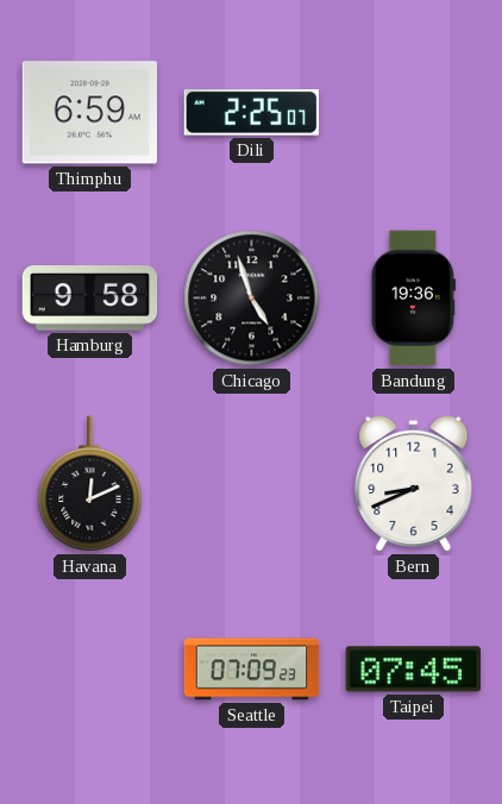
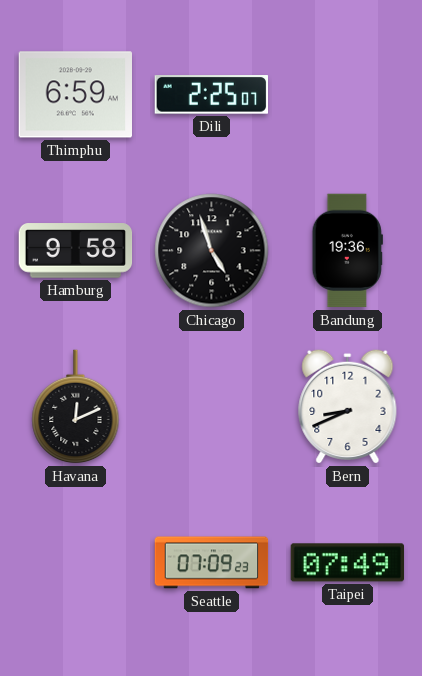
Taipei: 07:45 -> 07:49
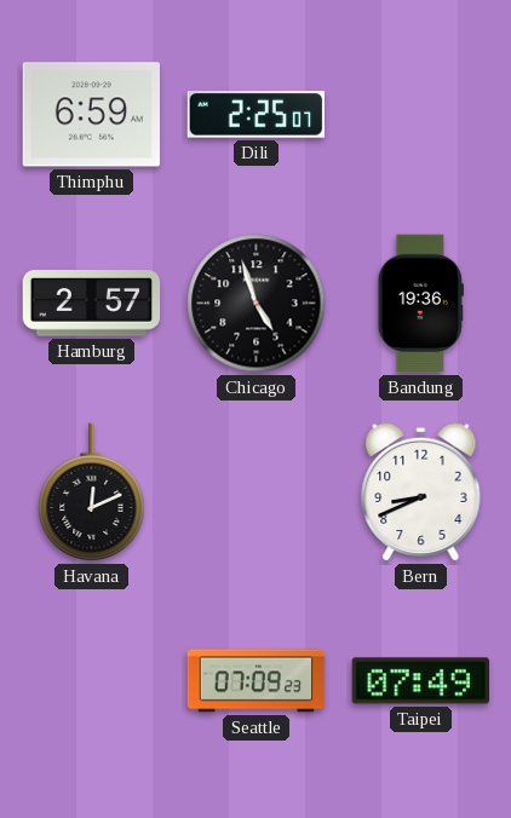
Hamburg: 9:58 -> 2:57
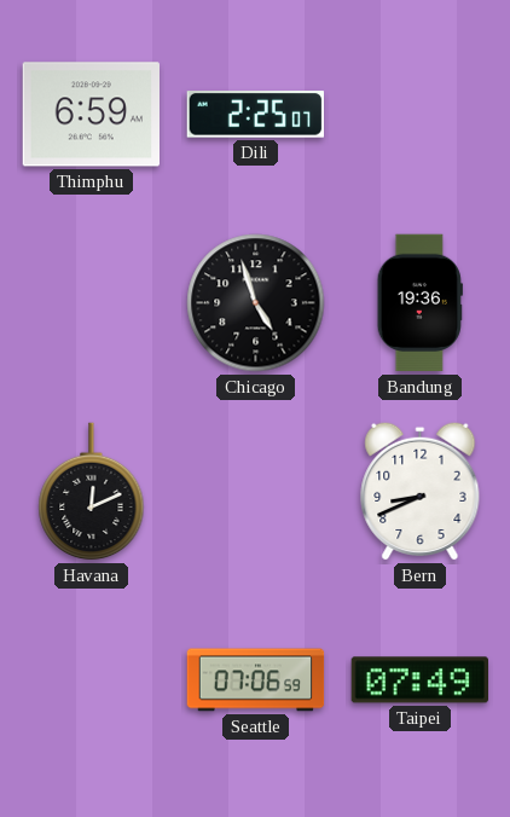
Hamburg: 2:57 -> none
Seattle: 07:09 -> 07:06
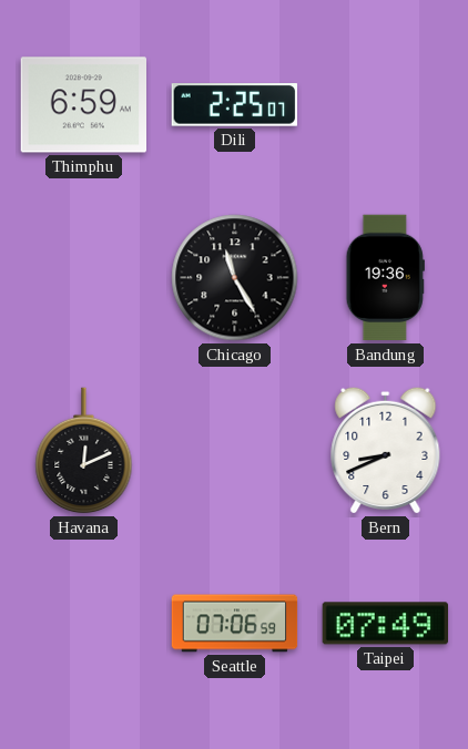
Chicago: 4:57 -> 11:25
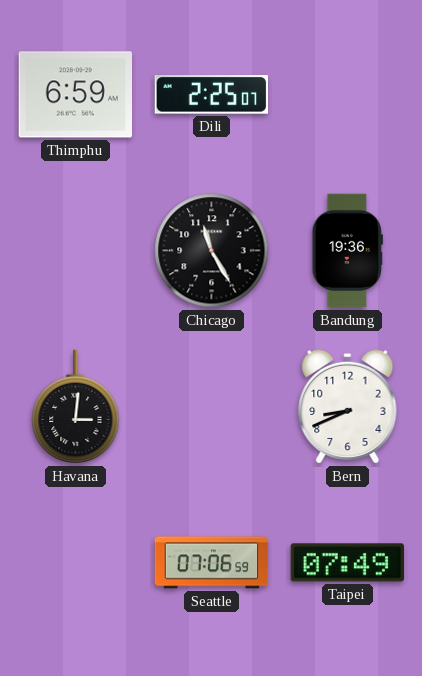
Havana: 12:11 -> 3:01
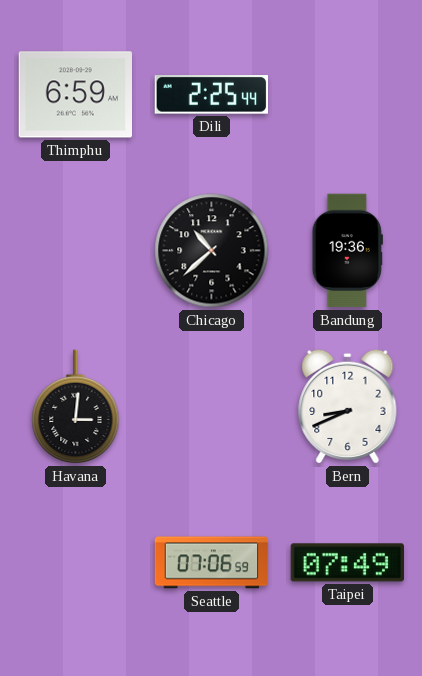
Dili: 2:25:07 -> 2:25:44
Chicago: 11:25 -> 10:38
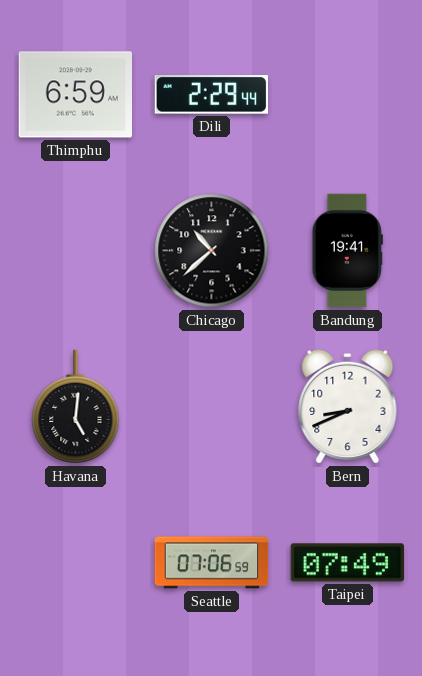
Dili: 2:25 -> 2:29
Bandung: 19:36 -> 19:41
Havana: 3:01 -> 5:01
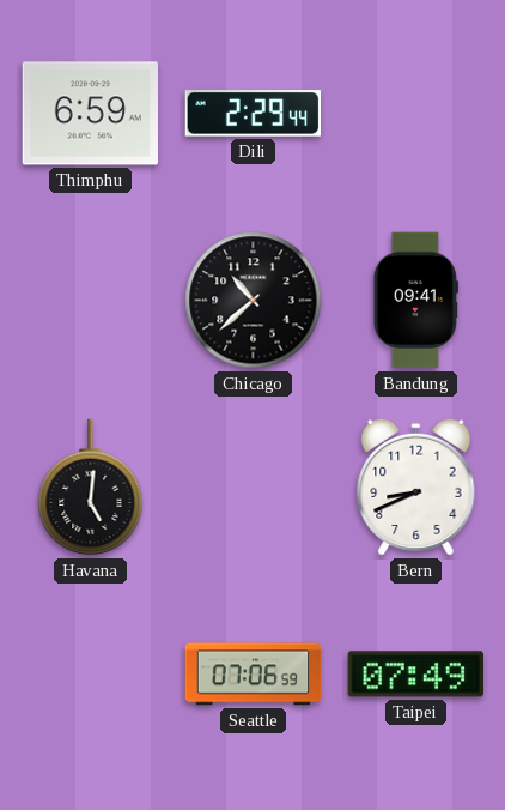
Bandung: 19:41 -> 09:41
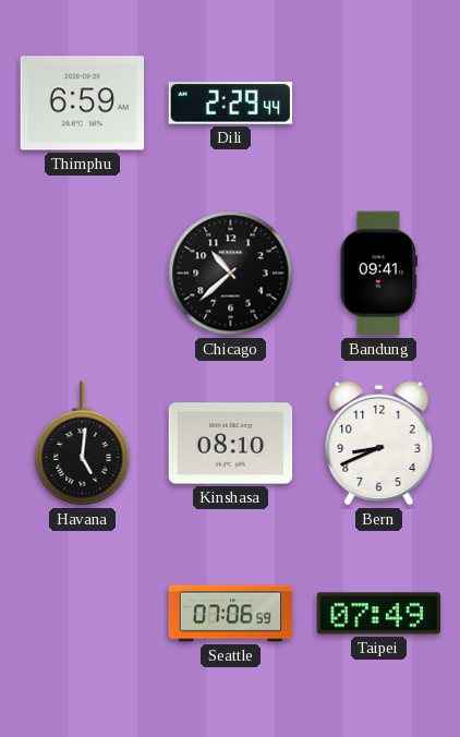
Kinshasa: none -> 08:10
